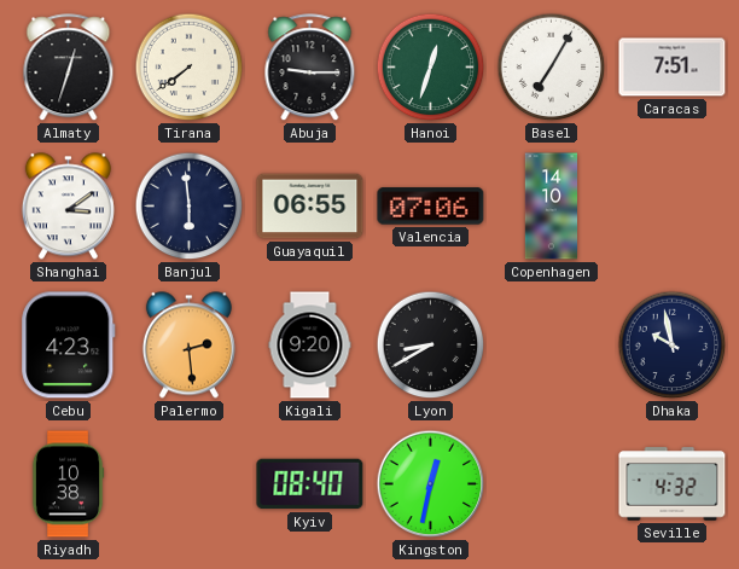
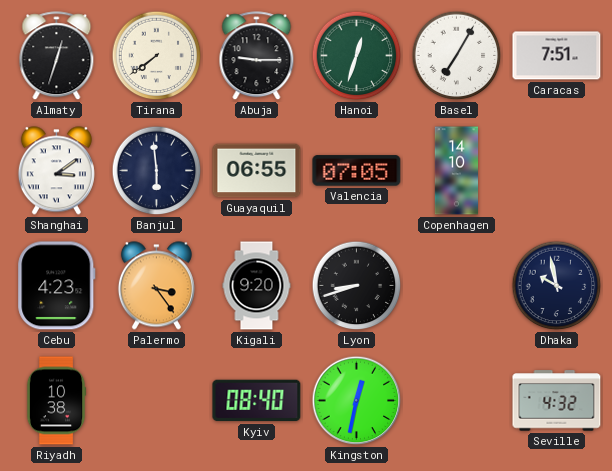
Valencia: 07:06 -> 07:05
Palermo: 2:29 -> 3:24
Lyon: 8:40 -> 8:42
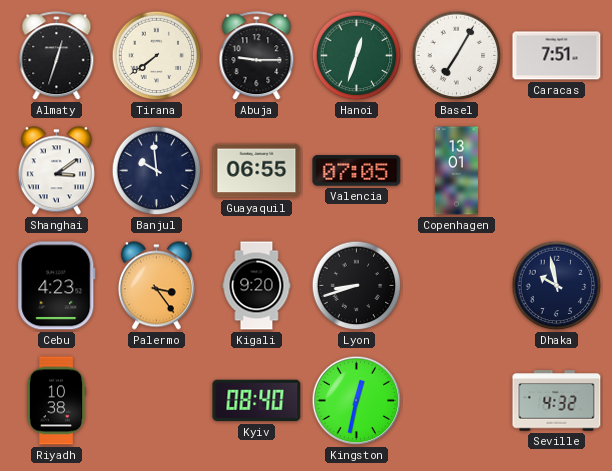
Banjul: 5:59 -> 9:59
Copenhagen: 14:10 -> 13:01
